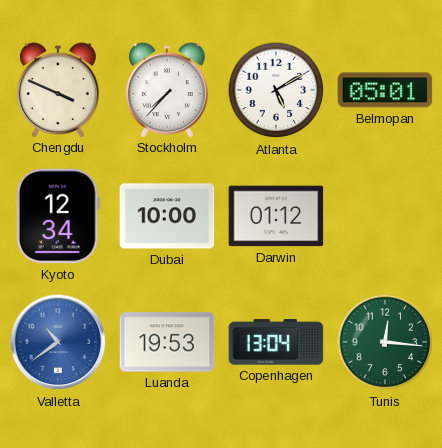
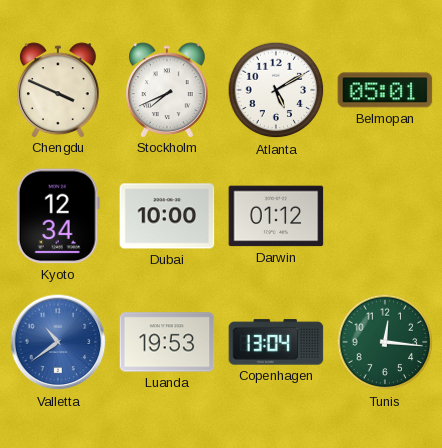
Stockholm: 7:37 -> 7:41
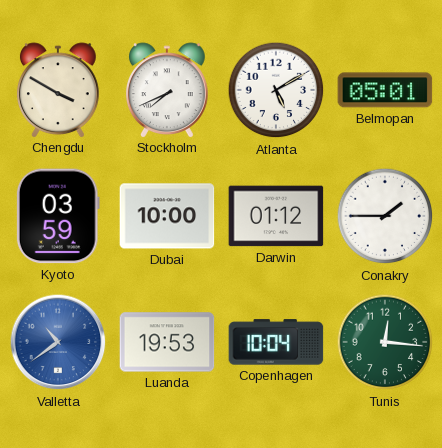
Chengdu: 3:49 -> 3:50
Kyoto: 12:34 -> 03:59
Conakry: none -> 1:45
Copenhagen: 13:04 -> 10:04
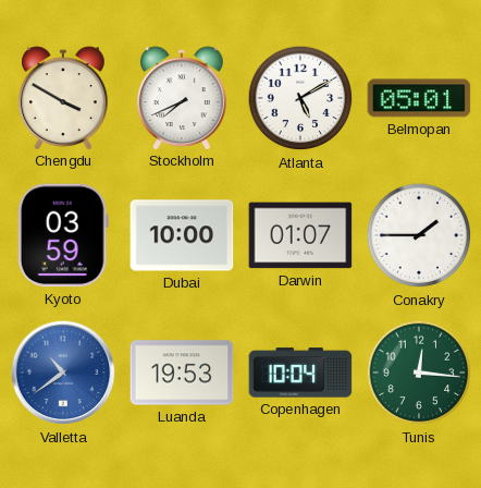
Darwin: 01:12 -> 01:07
